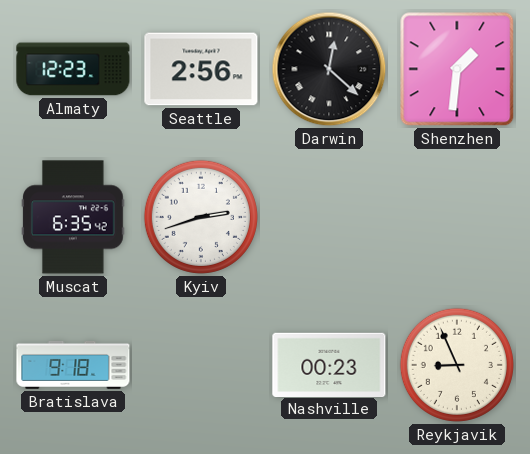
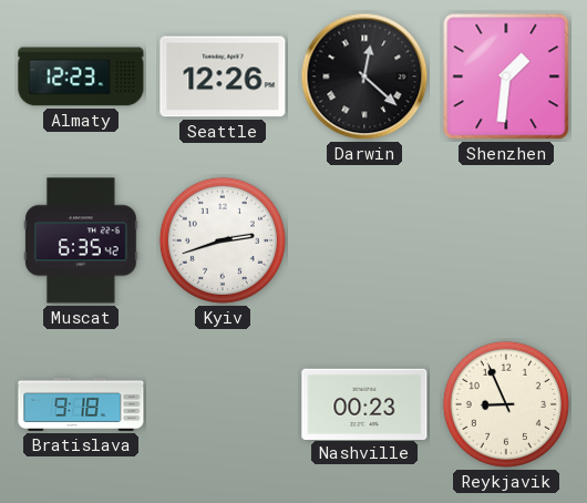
Seattle: 2:56 -> 12:26
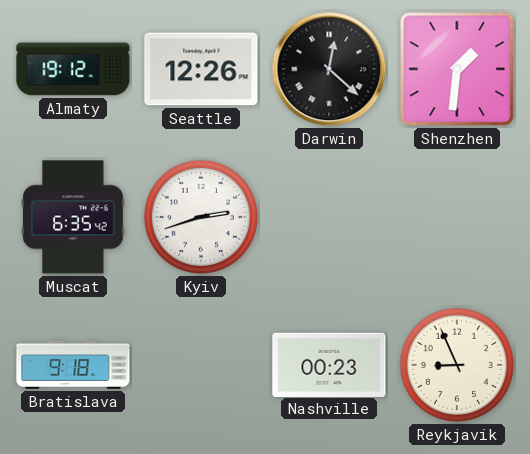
Almaty: 12:23 -> 19:12
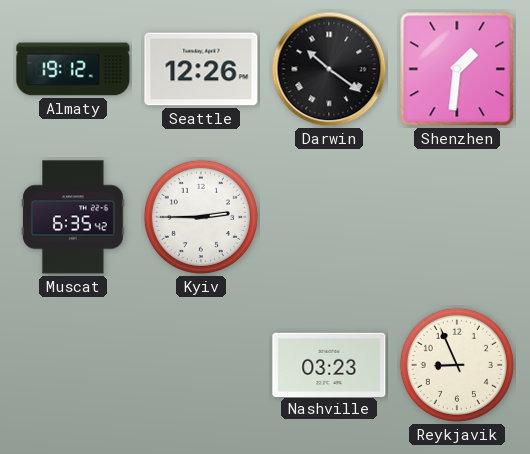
Darwin: 12:22 -> 10:21
Kyiv: 2:42 -> 2:45
Bratislava: 9:18 -> none
Nashville: 00:23 -> 03:23
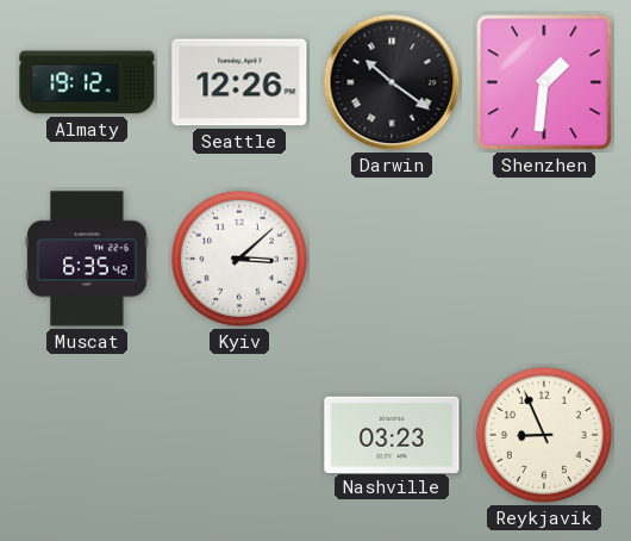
Kyiv: 2:45 -> 3:08
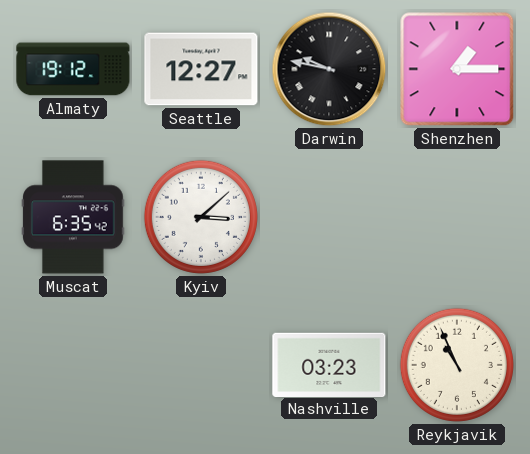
Seattle: 12:26 -> 12:27
Darwin: 10:21 -> 9:47
Shenzhen: 1:31 -> 1:15
Reykjavik: 8:56 -> 10:56
